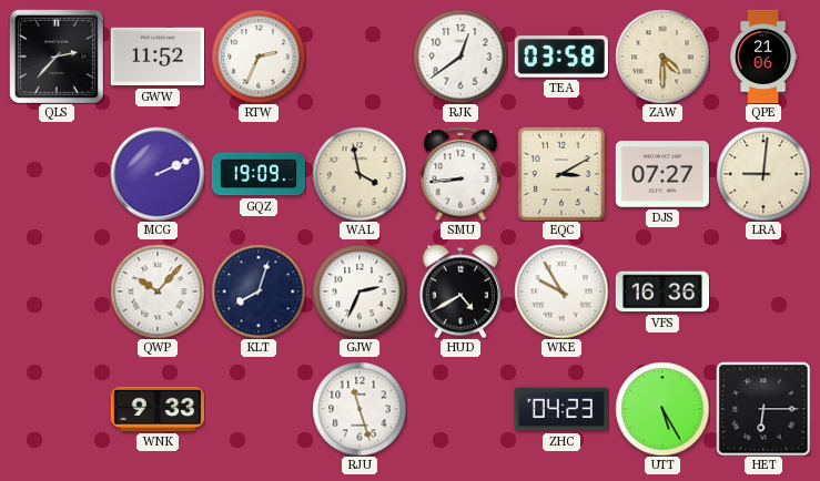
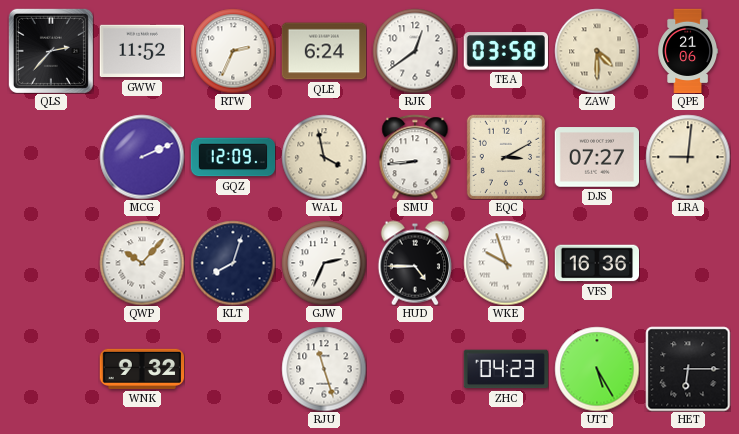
QLE: none -> 6:24
GQZ: 19:09 -> 12:09
HUD: 4:40 -> 4:45
WKE: 9:55 -> 9:57
WNK: 9:33 -> 9:32
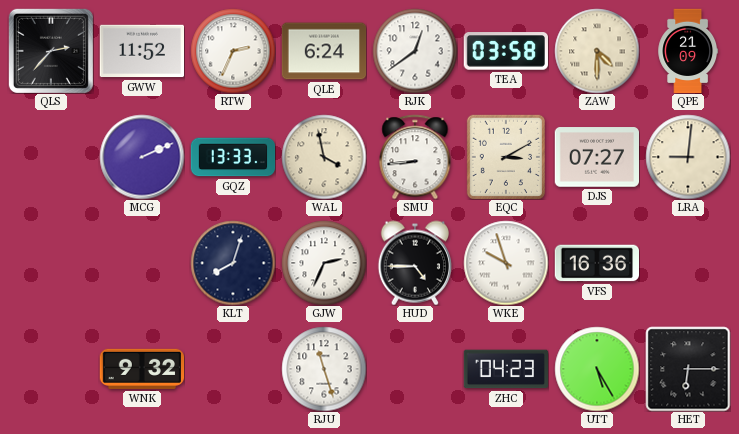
QPE: 21:06 -> 21:09
GQZ: 12:09 -> 13:33
QWP: 10:07 -> none
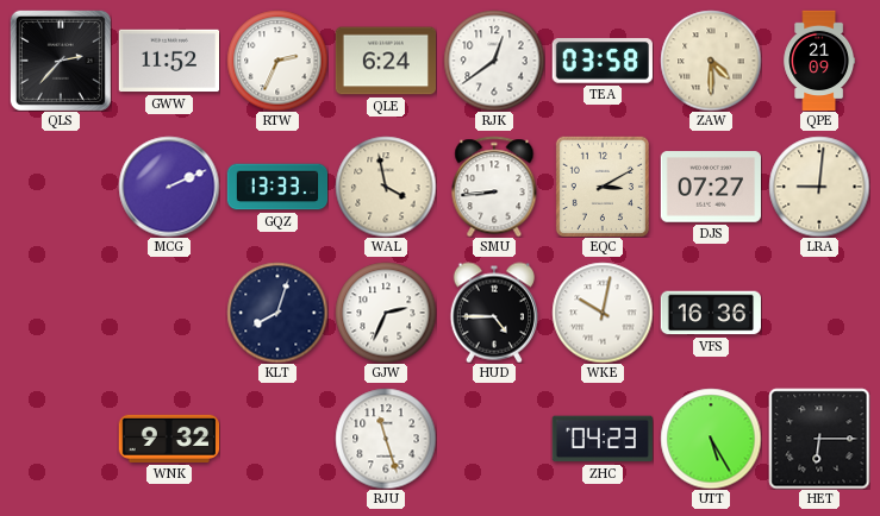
WKE: 9:57 -> 10:02
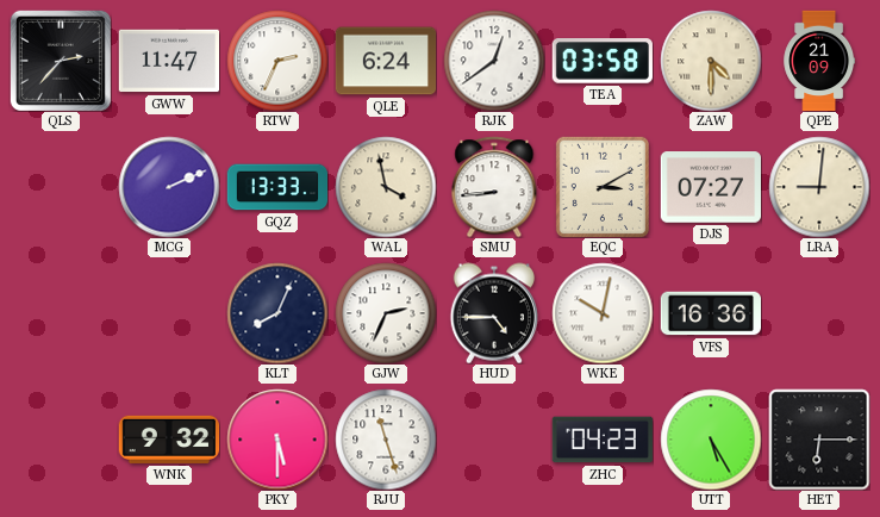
GWW: 11:52 -> 11:47
KLT: 8:03 -> 8:04
PKY: none -> 5:30
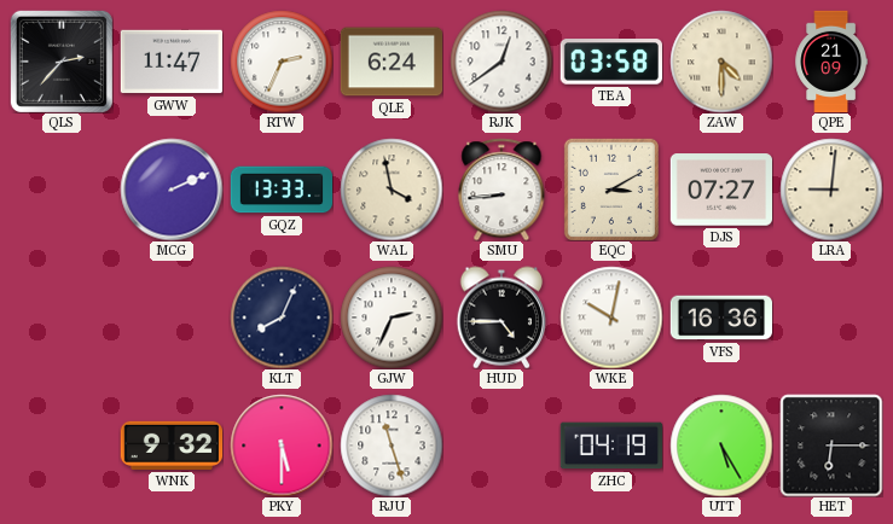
ZHC: 04:23 -> 04:19
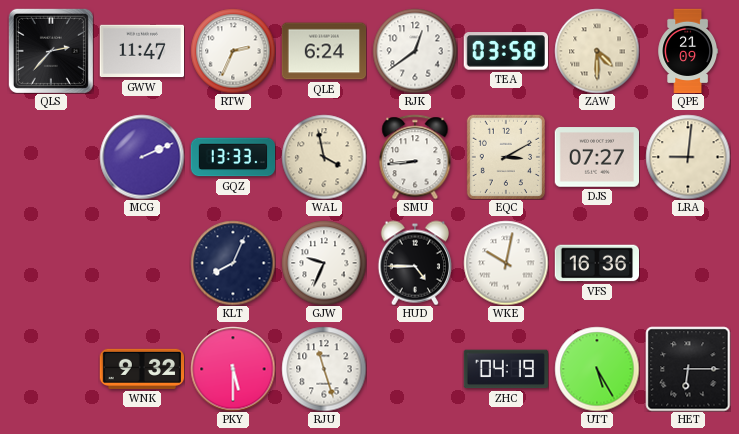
GJW: 2:34 -> 9:34
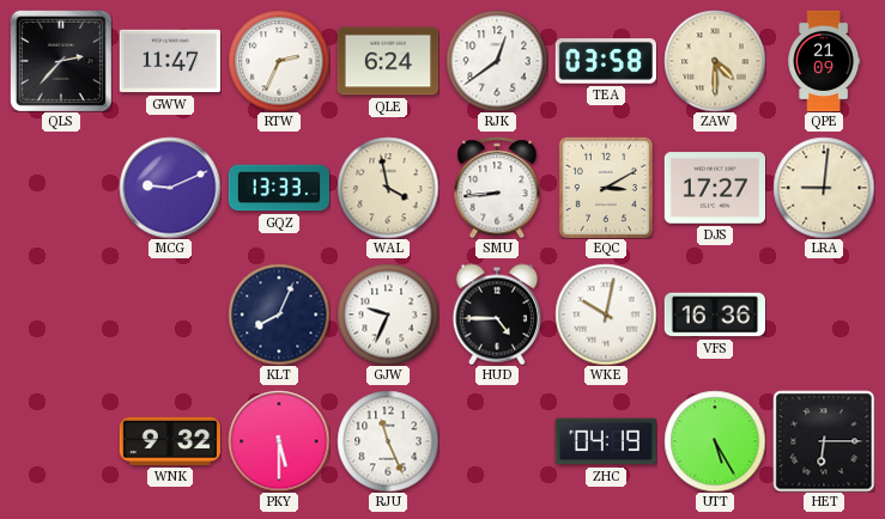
MCG: 2:11 -> 9:11
DJS: 07:27 -> 17:27
RJU: 11:27 -> 11:26
